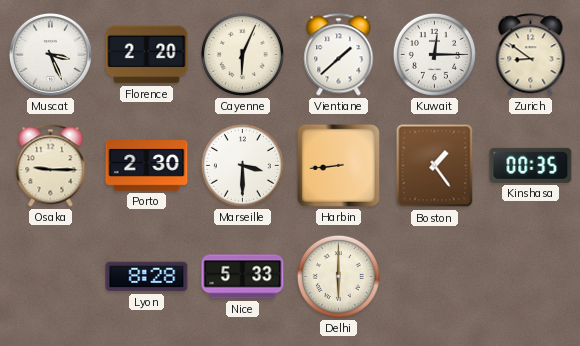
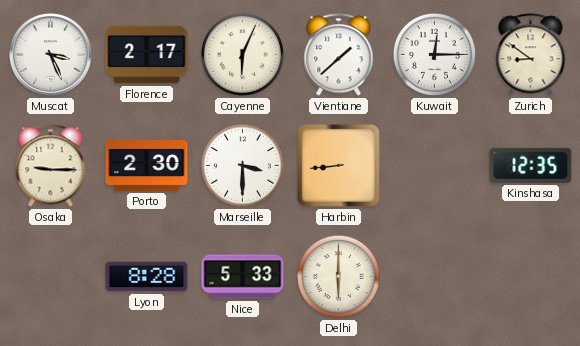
Florence: 2:20 -> 2:17
Boston: 1:24 -> none
Kinshasa: 00:35 -> 12:35
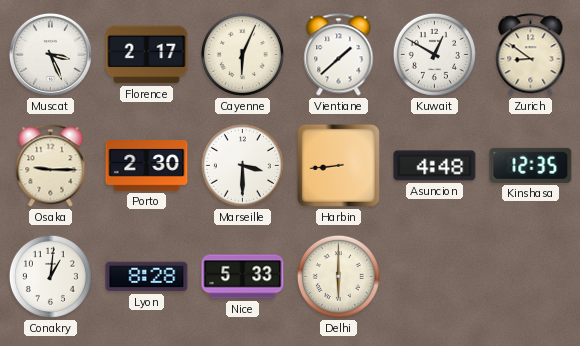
Kuwait: 12:15 -> 12:50
Asuncion: none -> 4:48
Conakry: none -> 1:01
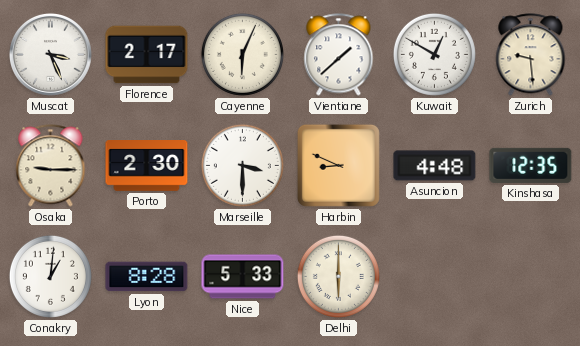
Zurich: 8:51 -> 9:29
Harbin: 8:44 -> 8:49
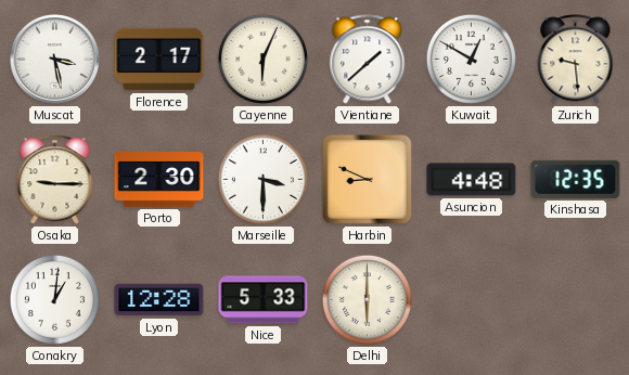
Muscat: 3:26 -> 3:28
Lyon: 8:28 -> 12:28
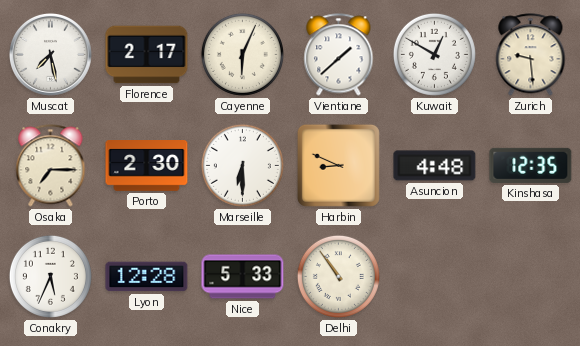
Muscat: 3:28 -> 7:28
Osaka: 9:15 -> 7:15
Marseille: 3:30 -> 6:30
Conakry: 1:01 -> 5:34
Delhi: 6:00 -> 10:54
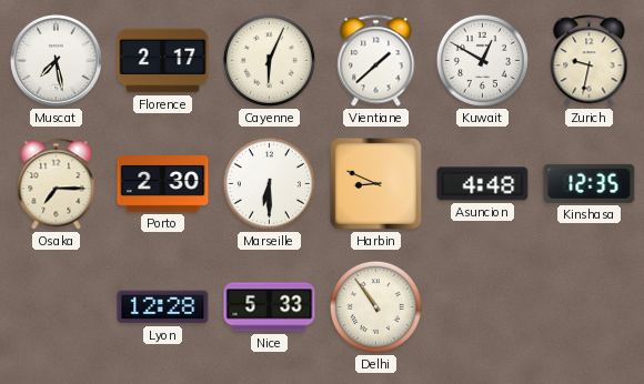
Zurich: 9:29 -> 9:32
Conakry: 5:34 -> none
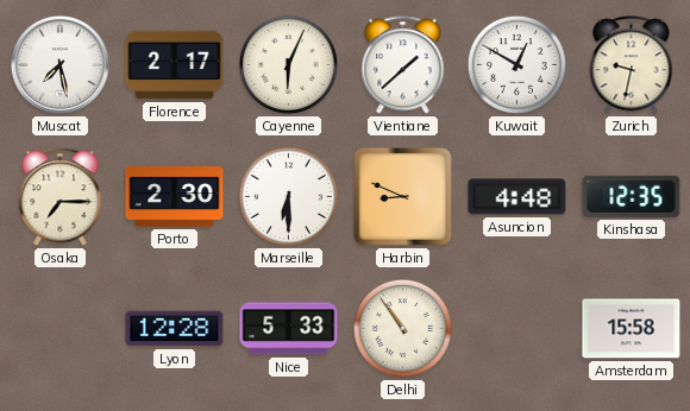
Amsterdam: none -> 15:58
